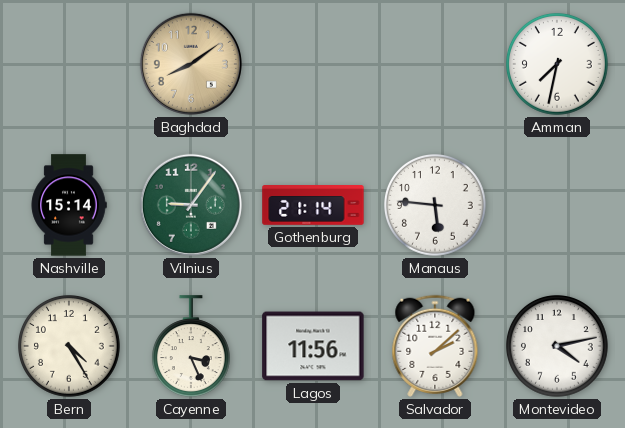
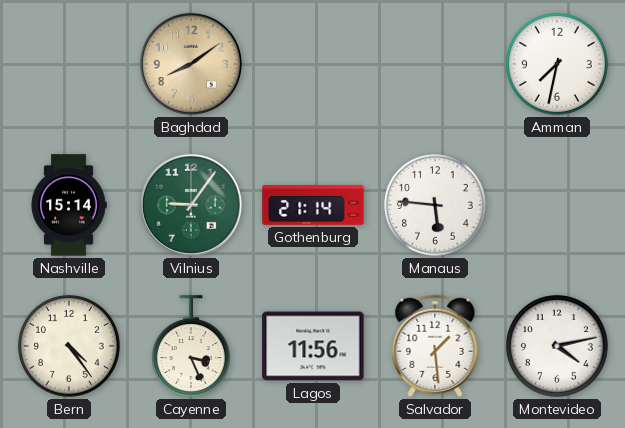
Bern: 4:25 -> 4:24
Salvador: 2:08 -> 1:29
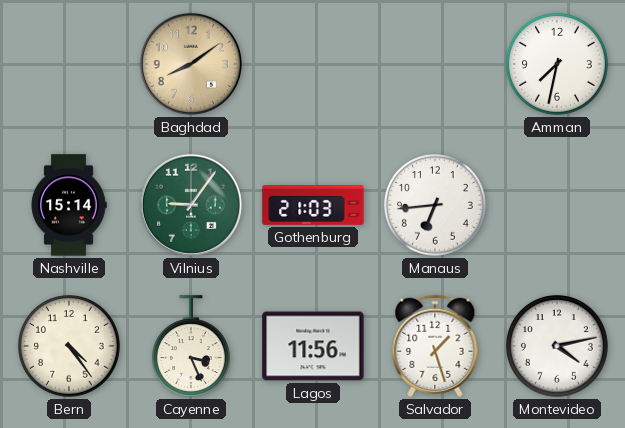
Gothenburg: 21:14 -> 21:03
Manaus: 5:46 -> 6:44
Salvador: 1:29 -> 1:27
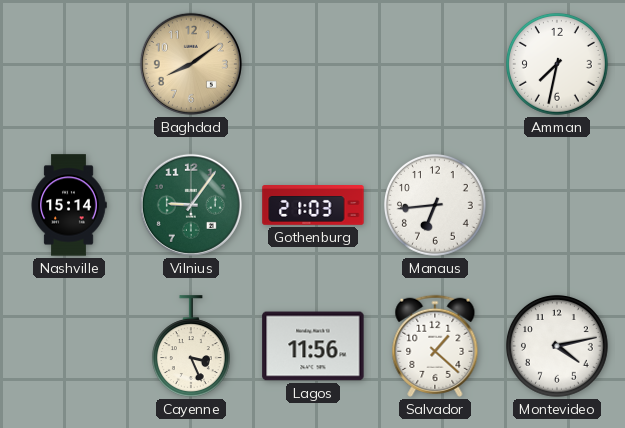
Bern: 4:24 -> none
Salvador: 1:27 -> 1:22
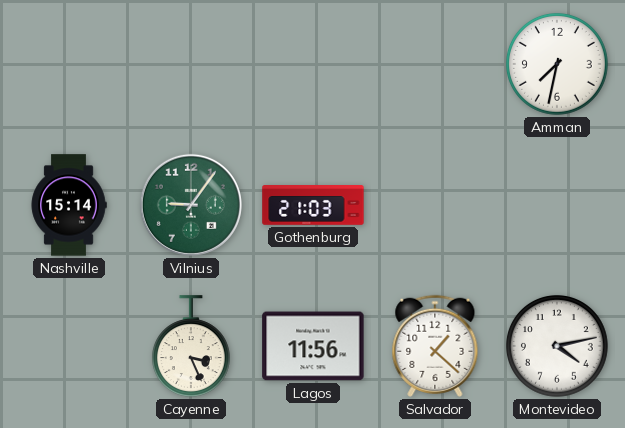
Baghdad: 8:09 -> none
Manaus: 6:44 -> none
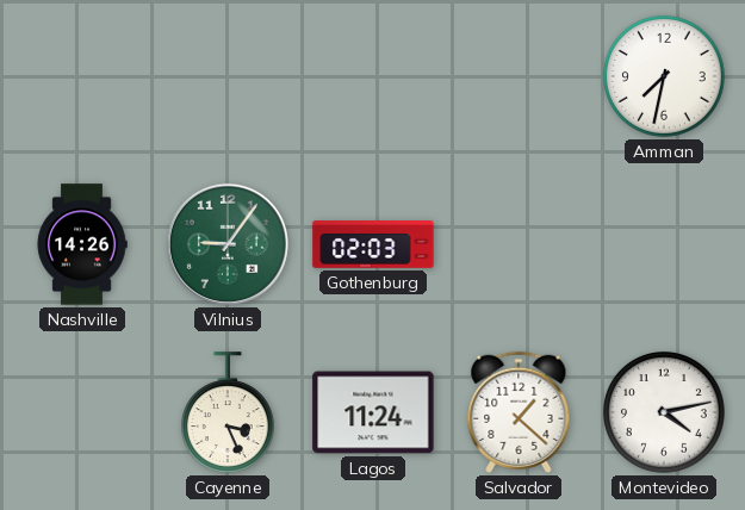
Nashville: 15:14 -> 14:26
Gothenburg: 21:03 -> 02:03
Lagos: 11:56 -> 11:24
